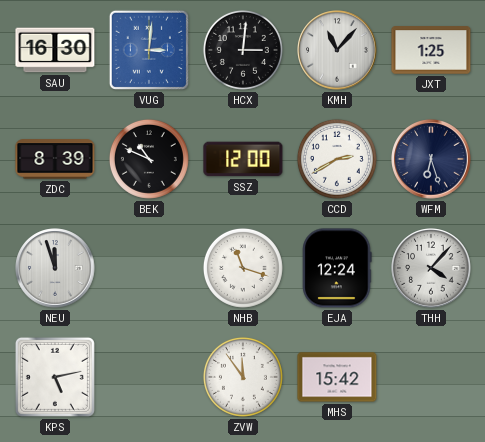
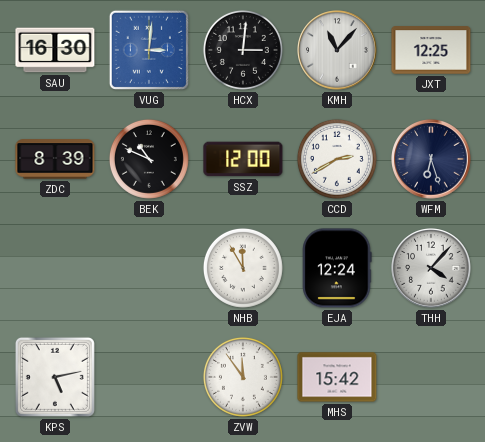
JXT: 1:25 -> 12:25
NEU: 11:57 -> none
NHB: 11:18 -> 11:55
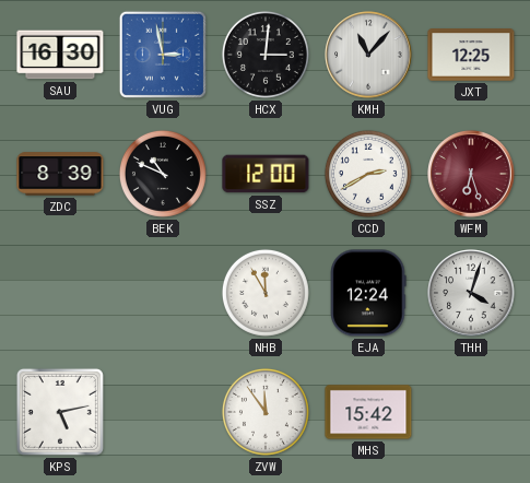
VUG: 3:01 -> 2:58
WFM dial: navy -> burgundy
THH: 4:07 -> 4:03
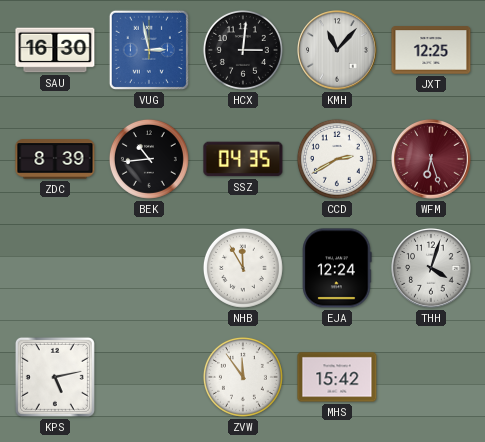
BEK: 10:49 -> 10:44
SSZ: 12:00 -> 04:35
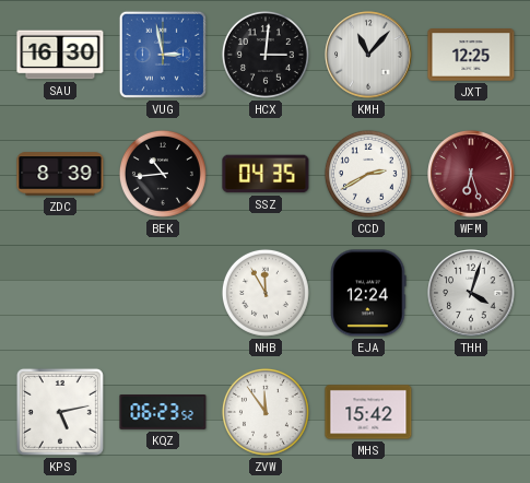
KQZ: none -> 06:23
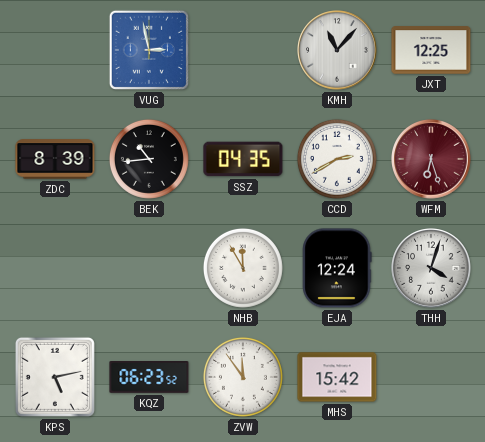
SAU: 16:30 -> none
HCX: 3:01 -> none
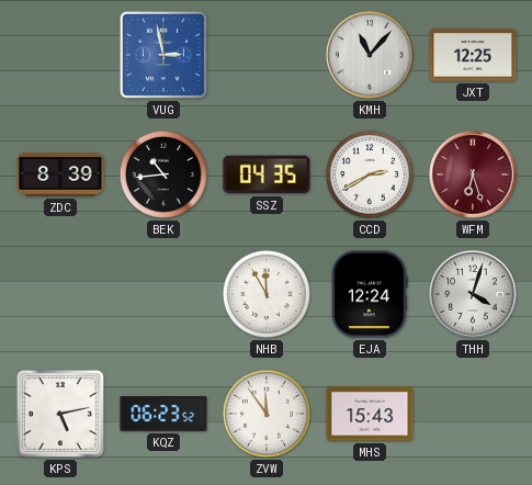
MHS: 15:42 -> 15:43
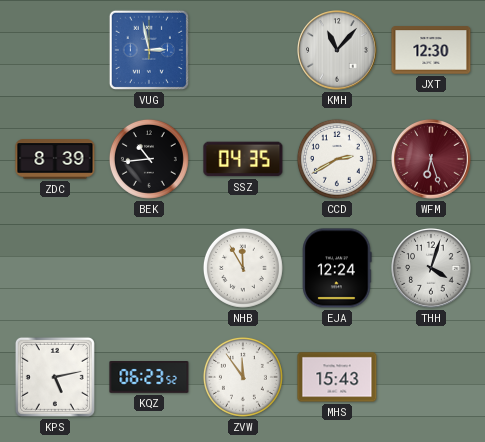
JXT: 12:25 -> 12:30
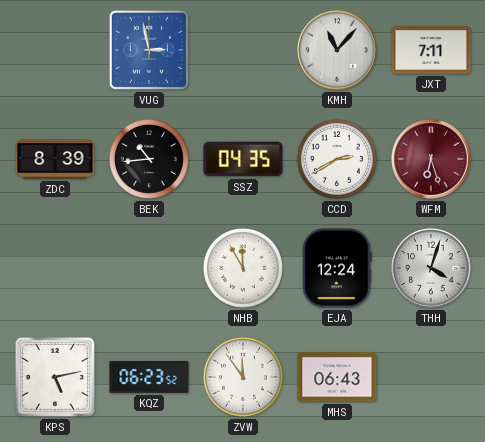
JXT: 12:30 -> 7:11
MHS: 15:43 -> 06:43
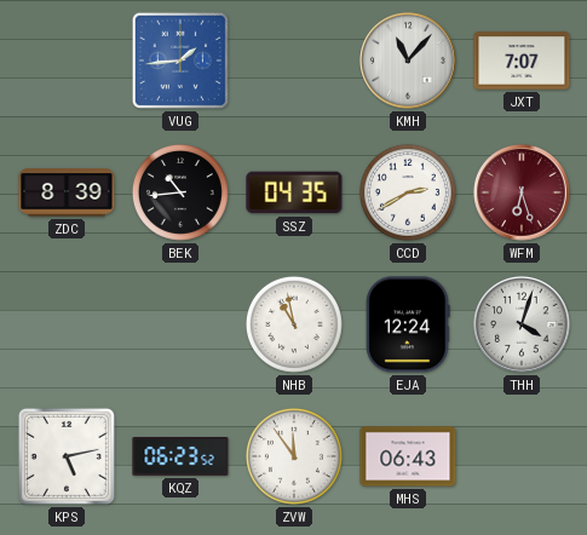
VUG: 2:58 -> 1:44
JXT: 7:11 -> 7:07
NHB: 11:55 -> 10:58
